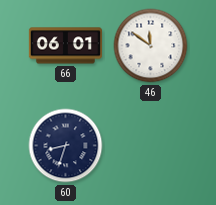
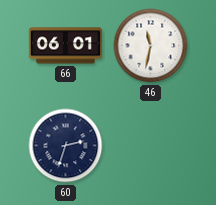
46: 11:51 -> 11:32
60: 8:33 -> 2:33
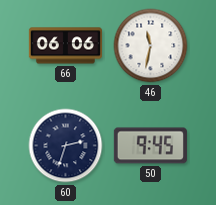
66: 06:01 -> 06:06
50: none -> 9:45
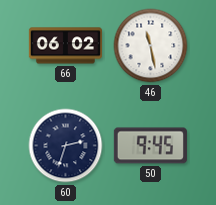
66: 06:06 -> 06:02
46: 11:32 -> 11:28
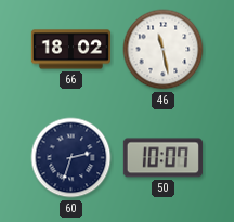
66: 06:02 -> 18:02
50: 9:45 -> 10:07
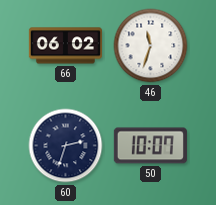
66: 18:02 -> 06:02
46: 11:28 -> 11:33
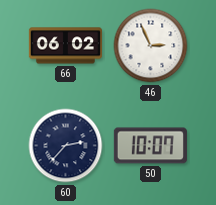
46: 11:33 -> 2:56
60: 2:33 -> 2:37
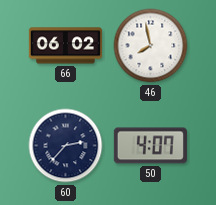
46: 2:56 -> 7:58
50: 10:07 -> 4:07
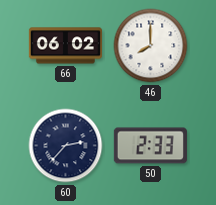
46: 7:58 -> 8:00
50: 4:07 -> 2:33
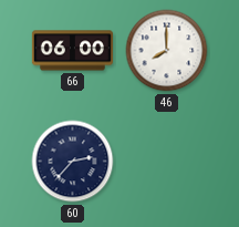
66: 06:02 -> 06:00
50: 2:33 -> none
